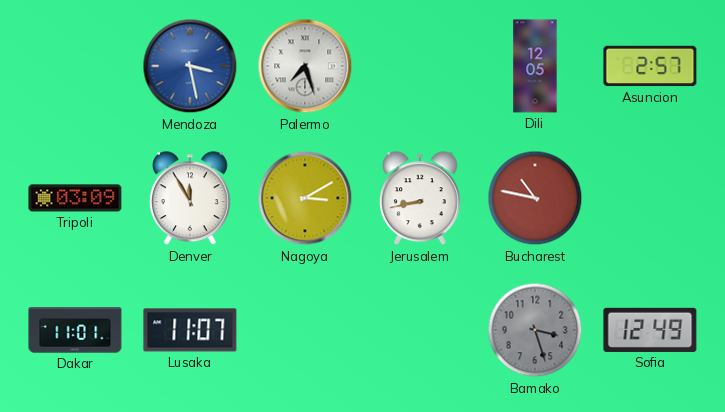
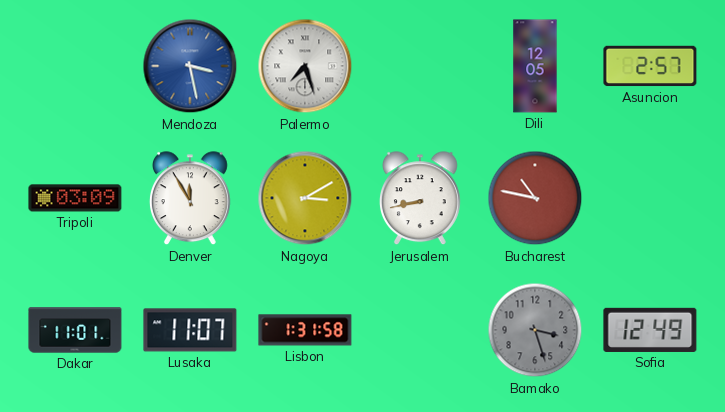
Lisbon: none -> 1:31
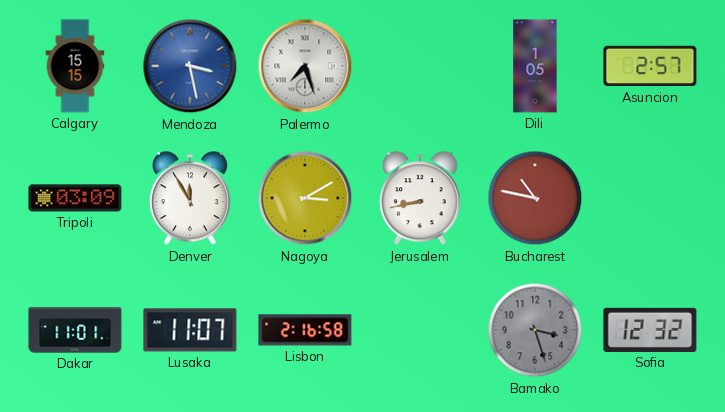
Calgary: none -> 15:15
Dili: 12:05 -> 1:05
Lisbon: 1:31 -> 2:16
Sofia: 12:49 -> 12:32
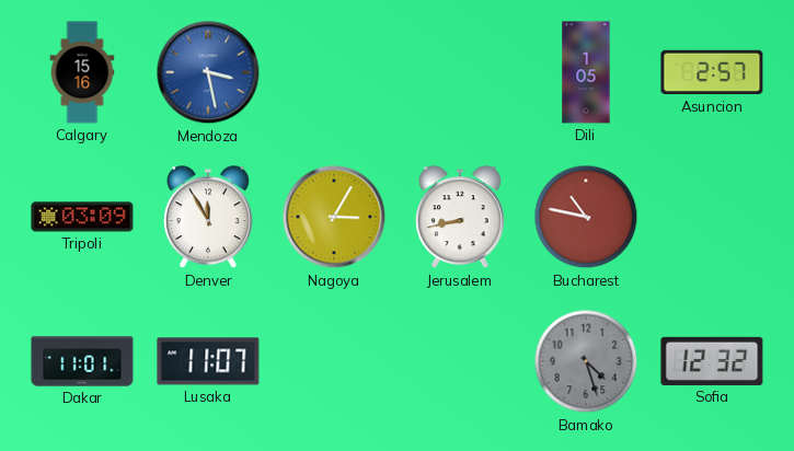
Calgary: 15:15 -> 15:16
Palermo: 7:27 -> none
Nagoya: 3:10 -> 3:05
Lisbon: 2:16 -> none
Bamako: 3:27 -> 4:27
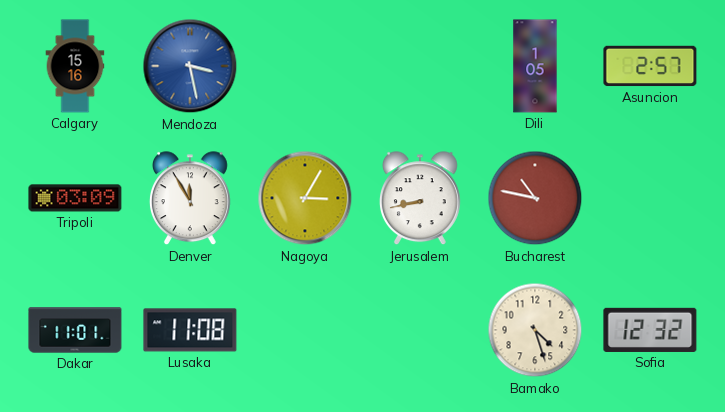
Lusaka: 11:07 -> 11:08
Bamako dial: grey -> cream
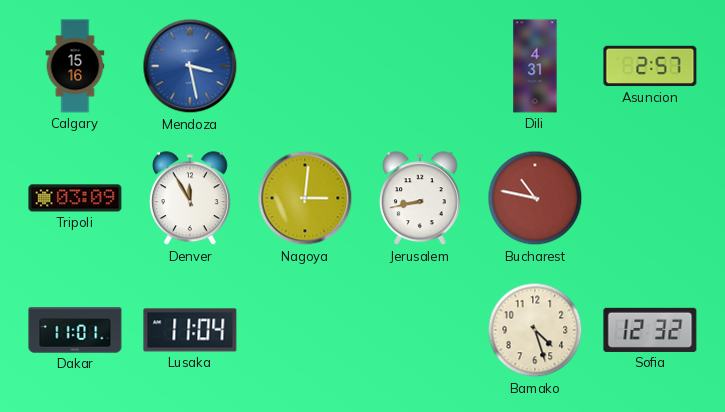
Dili: 1:05 -> 4:31
Nagoya: 3:05 -> 3:01
Lusaka: 11:08 -> 11:04
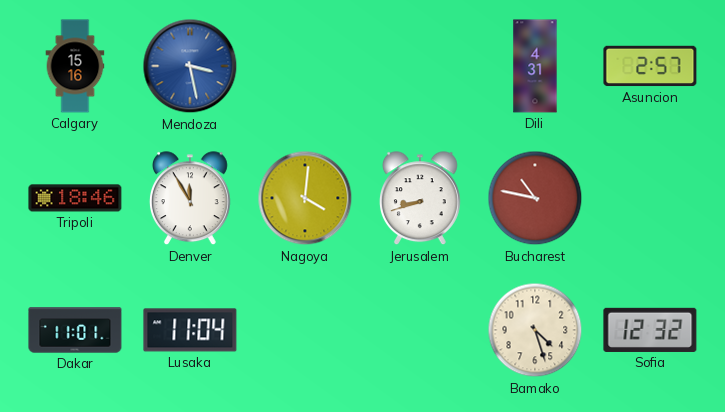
Tripoli: 03:09 -> 18:46
Nagoya: 3:01 -> 4:01
Jerusalem: 8:43 -> 8:42
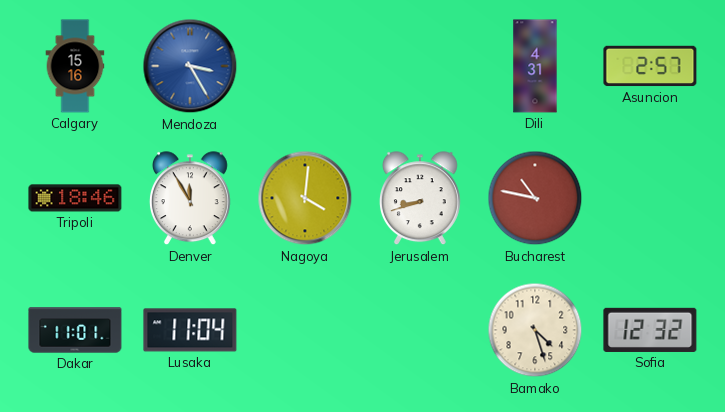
Mendoza: 3:28 -> 3:25
